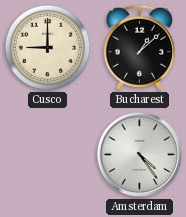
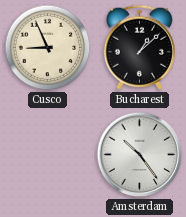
Cusco: 9:00 -> 8:56
Amsterdam: 4:24 -> 10:24
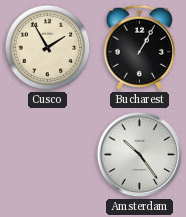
Cusco: 8:56 -> 1:55
Bucharest: 1:08 -> 1:05
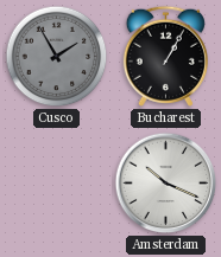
Cusco dial: cream -> grey
Amsterdam: 10:24 -> 10:19
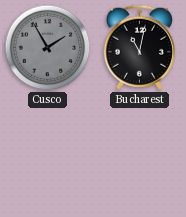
Bucharest: 1:05 -> 11:02
Amsterdam: 10:19 -> none
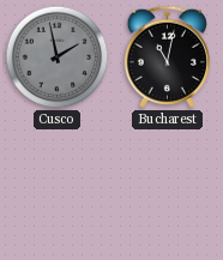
Cusco: 1:55 -> 1:58
